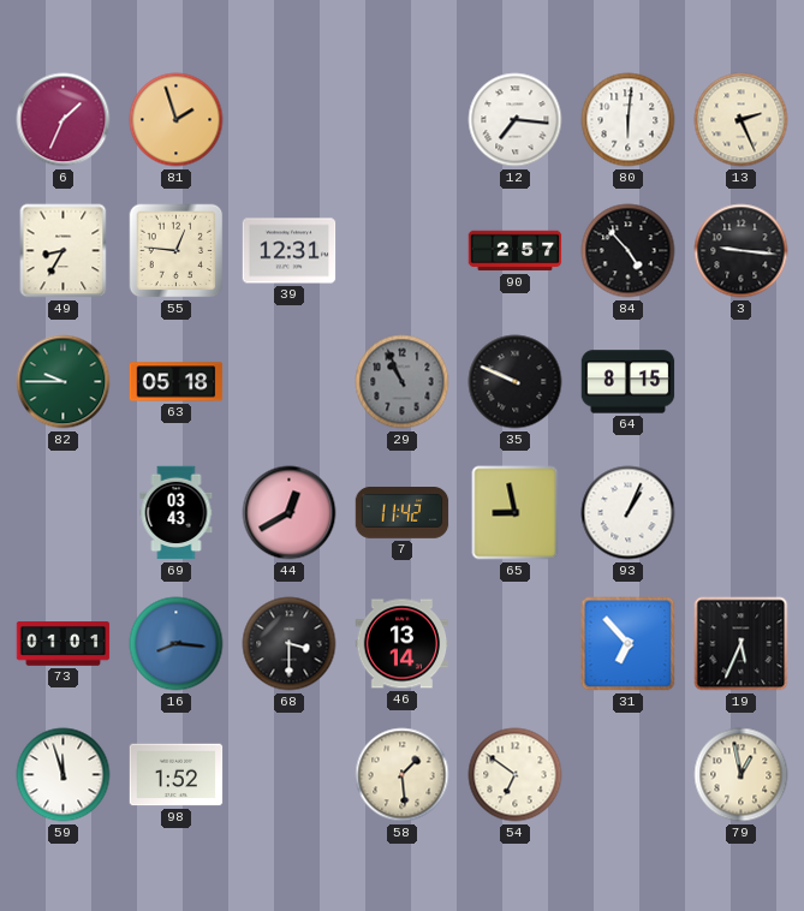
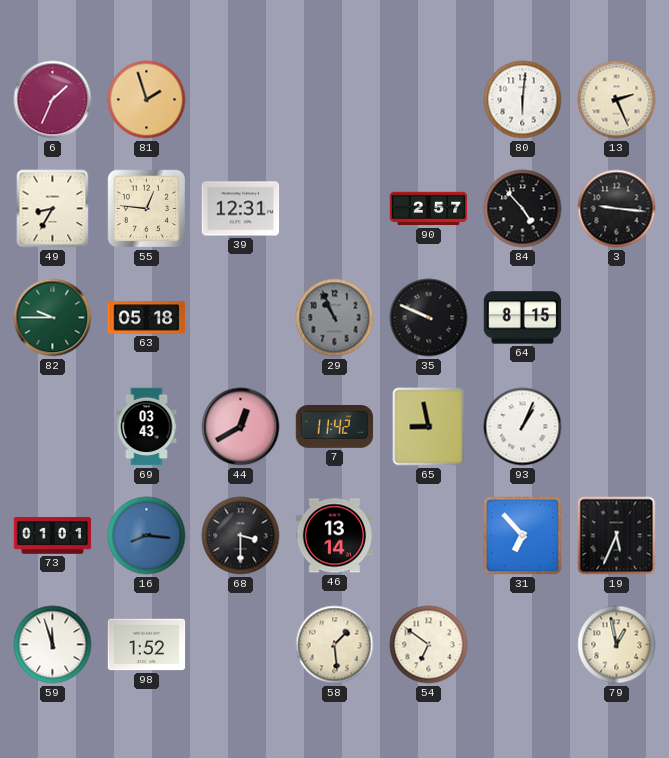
12: 7:16 -> none
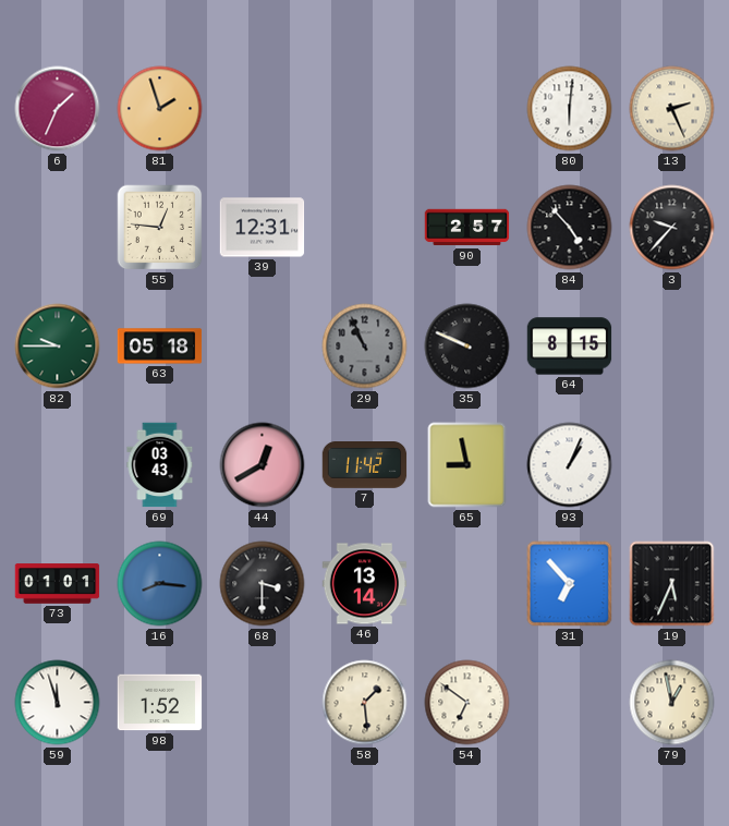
49: 8:35 -> none
3: 9:16 -> 9:37
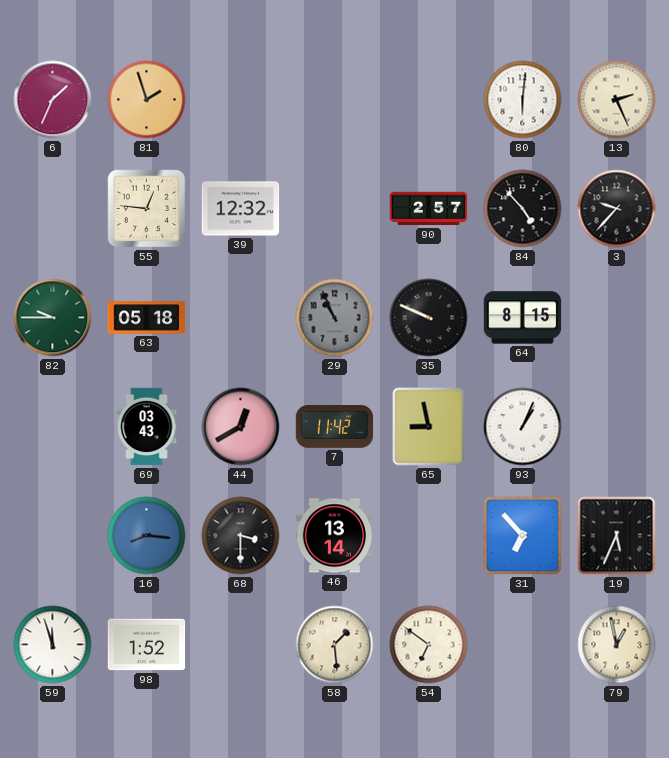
39: 12:31 -> 12:32
73: 01:01 -> none
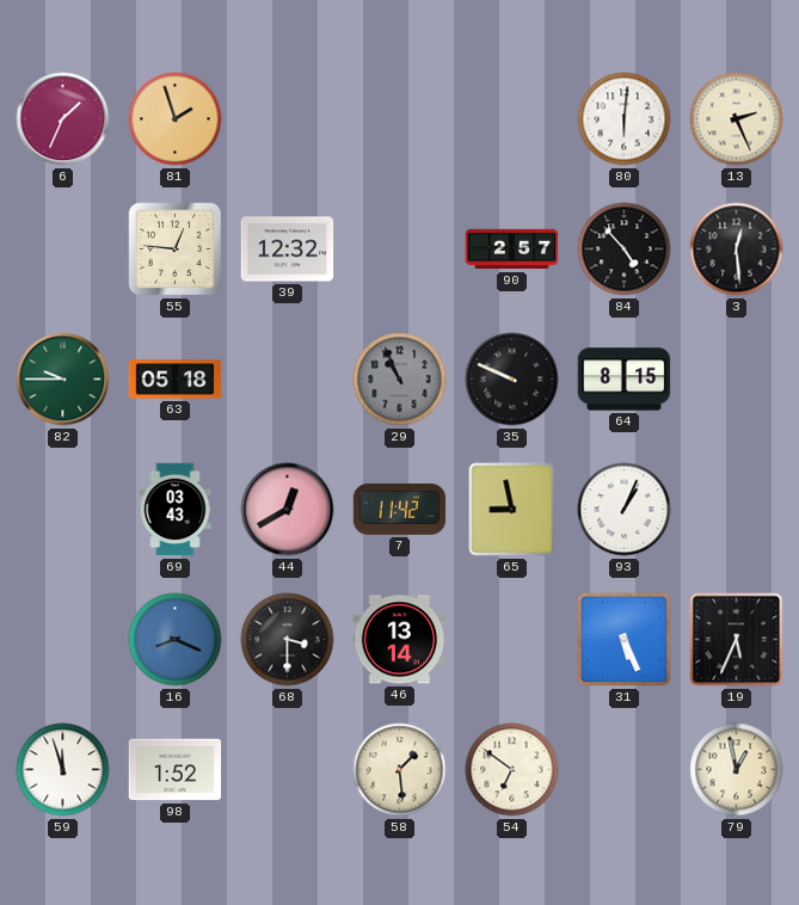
3: 9:37 -> 12:29
16: 8:16 -> 8:19
31: 6:53 -> 5:26
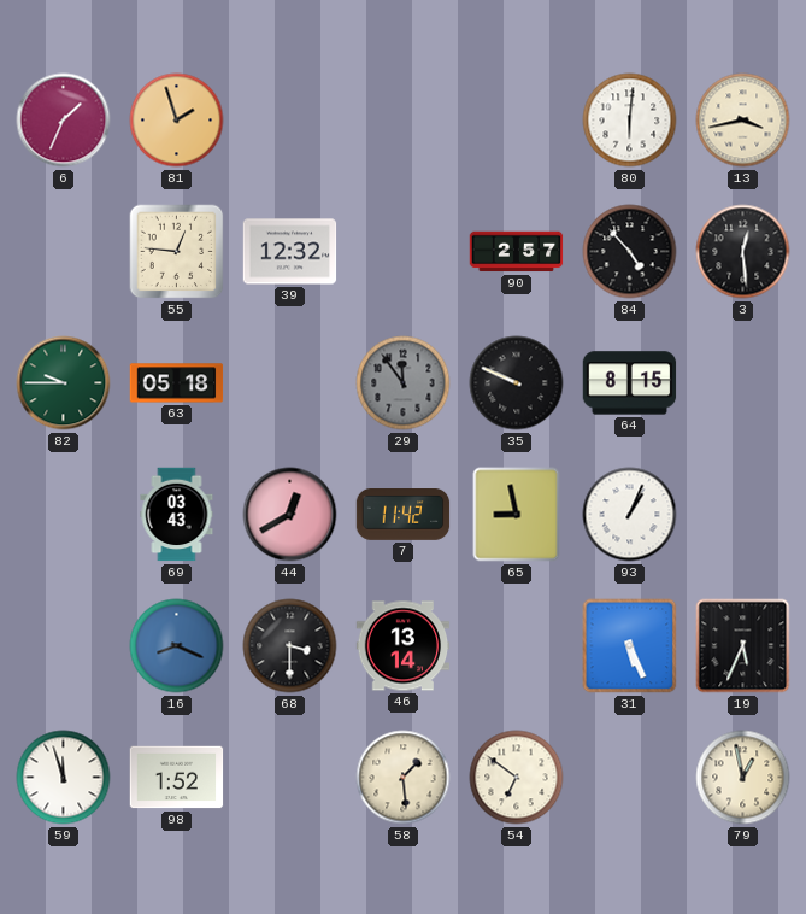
13: 2:26 -> 3:43
29: 10:56 -> 11:54
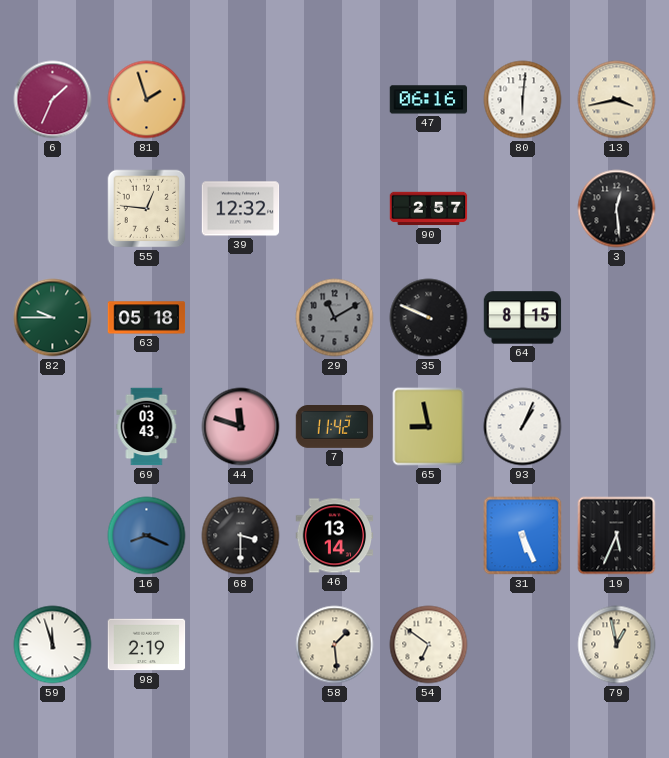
47: none -> 06:16
84: 4:53 -> none
29: 11:54 -> 11:10
44: 12:40 -> 11:48
98: 1:52 -> 2:19
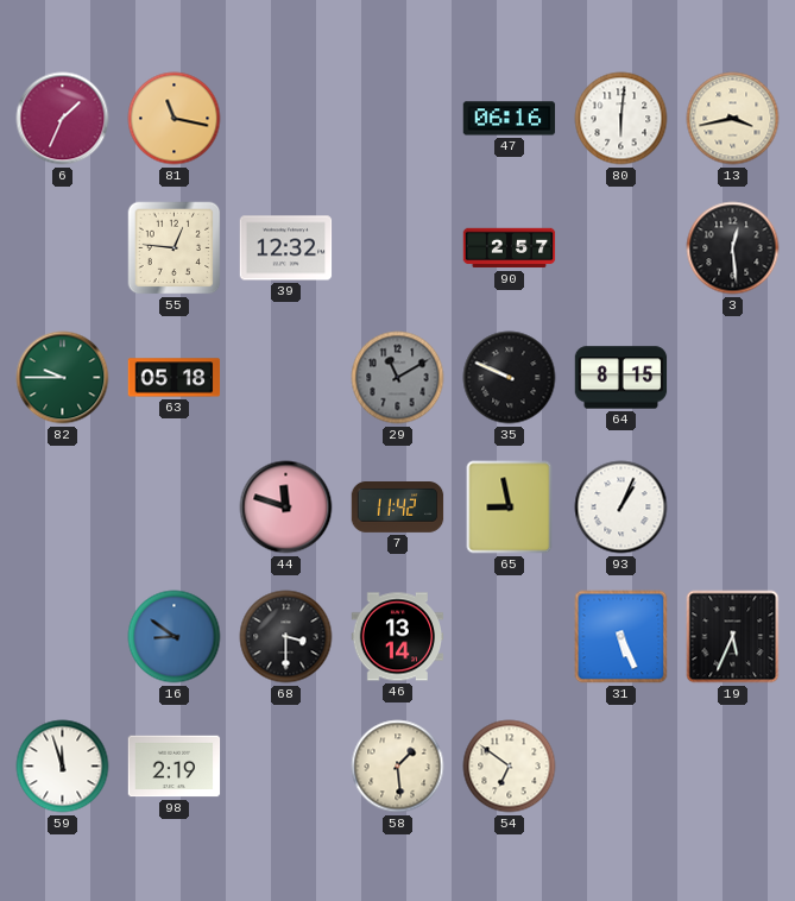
81: 1:57 -> 11:17
69: 03:43 -> none
16: 8:19 -> 8:51
79: 12:58 -> none
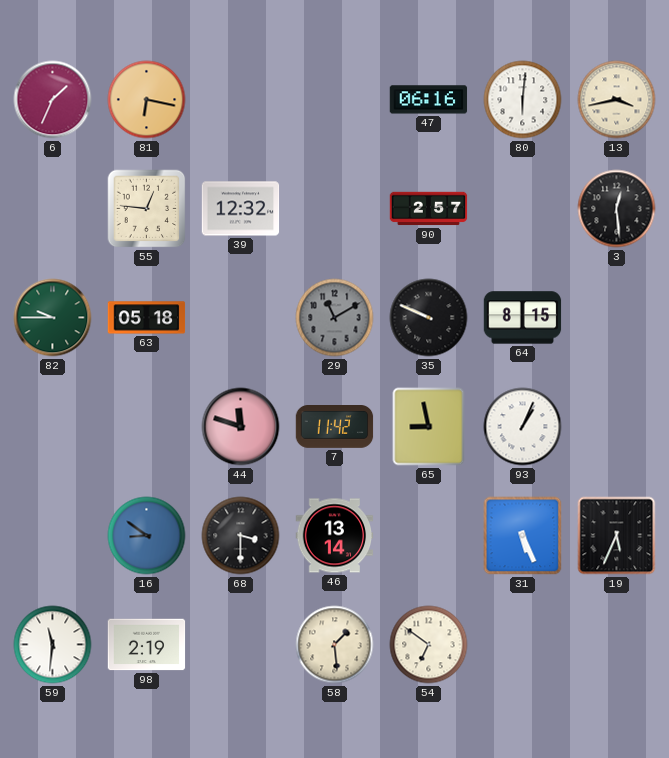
81: 11:17 -> 6:17
59: 11:57 -> 11:31
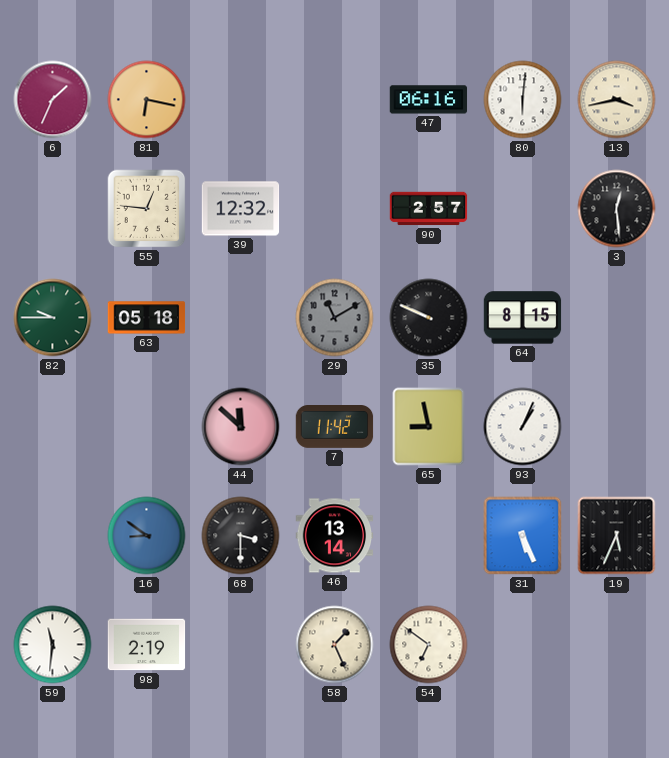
44: 11:48 -> 11:52
58: 1:29 -> 1:26
